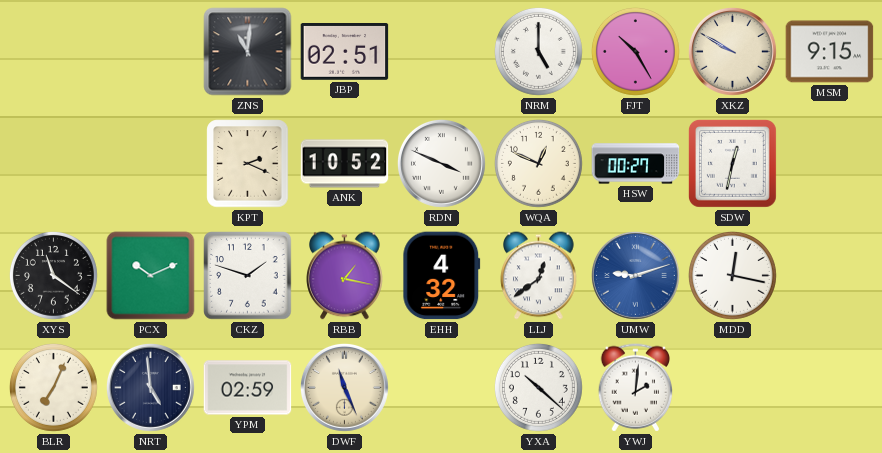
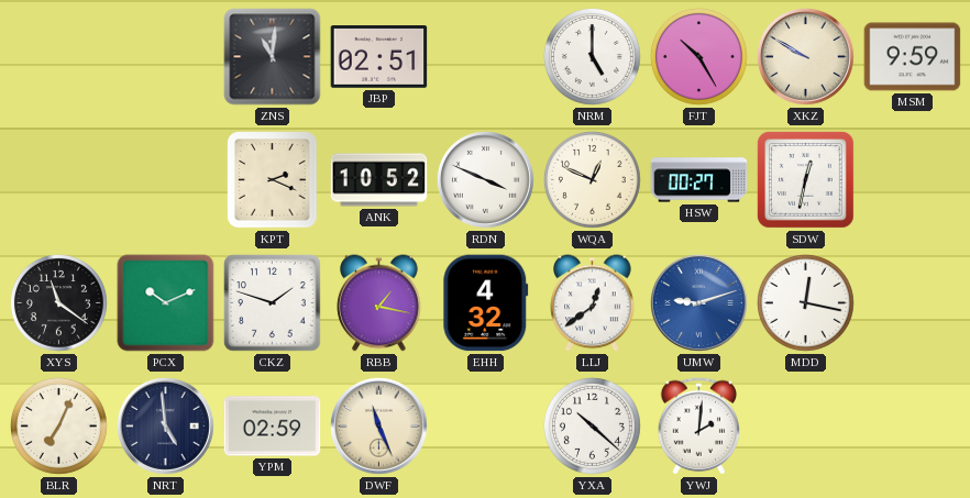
MSM: 9:15 -> 9:59
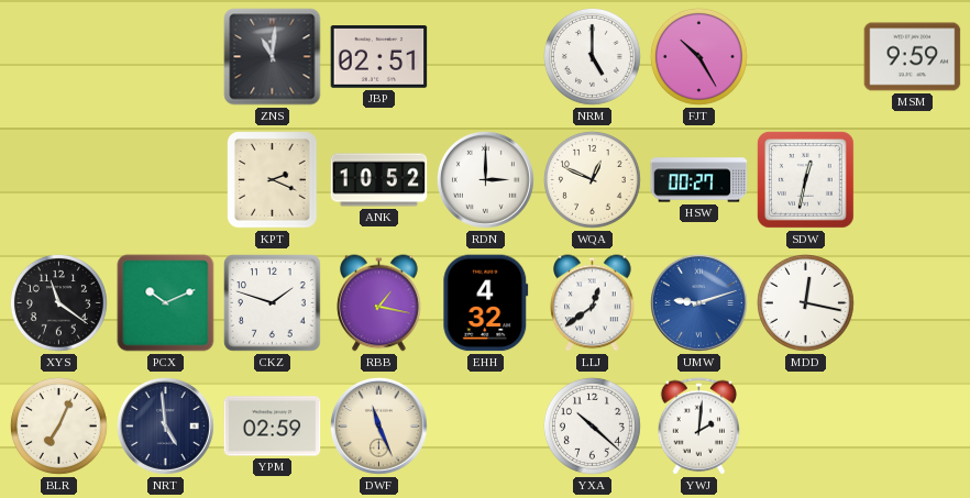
XKZ: 9:50 -> none
RDN: 3:49 -> 3:00
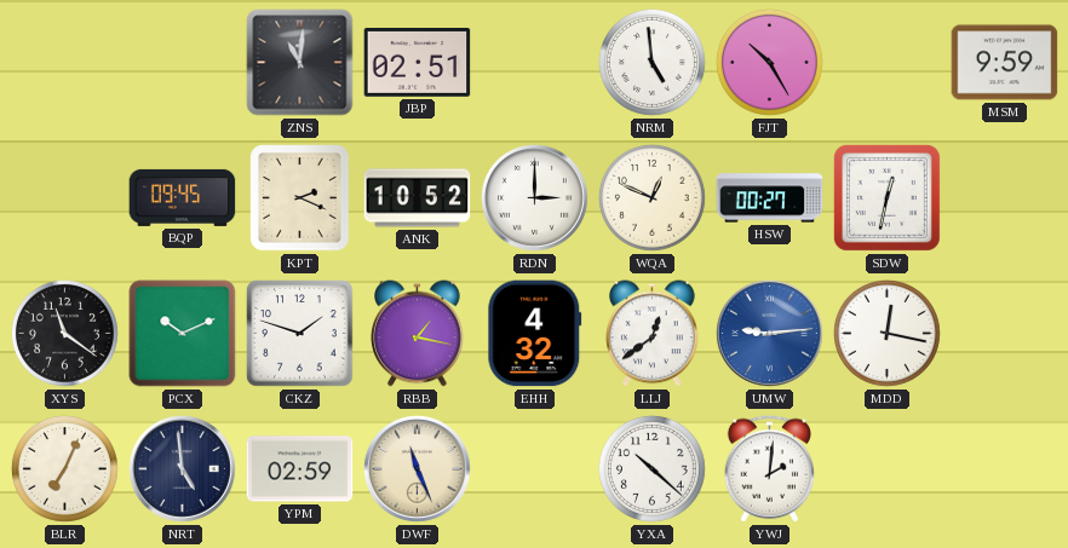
NRM: 5:00 -> 4:59
BQP: none -> 09:45
UMW: 9:12 -> 9:14
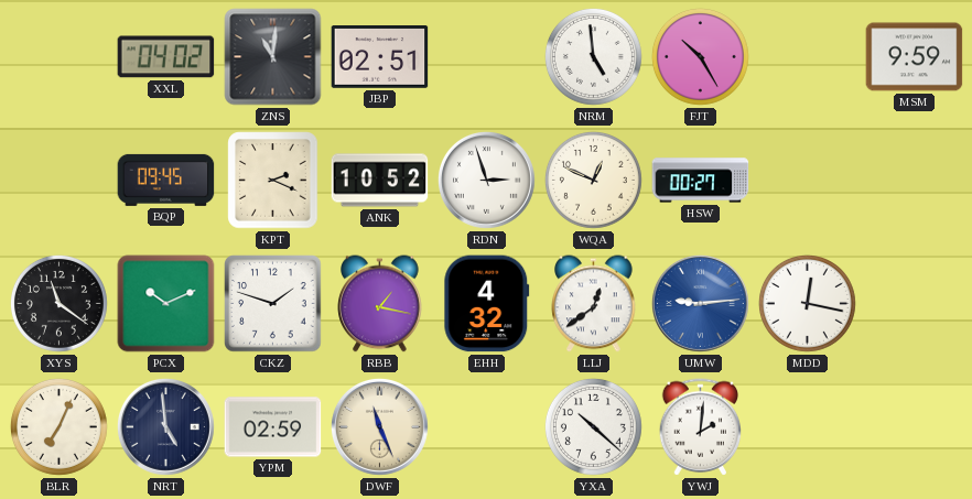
XXL: none -> 04:02
RDN: 3:00 -> 2:57
SDW: 12:32 -> none
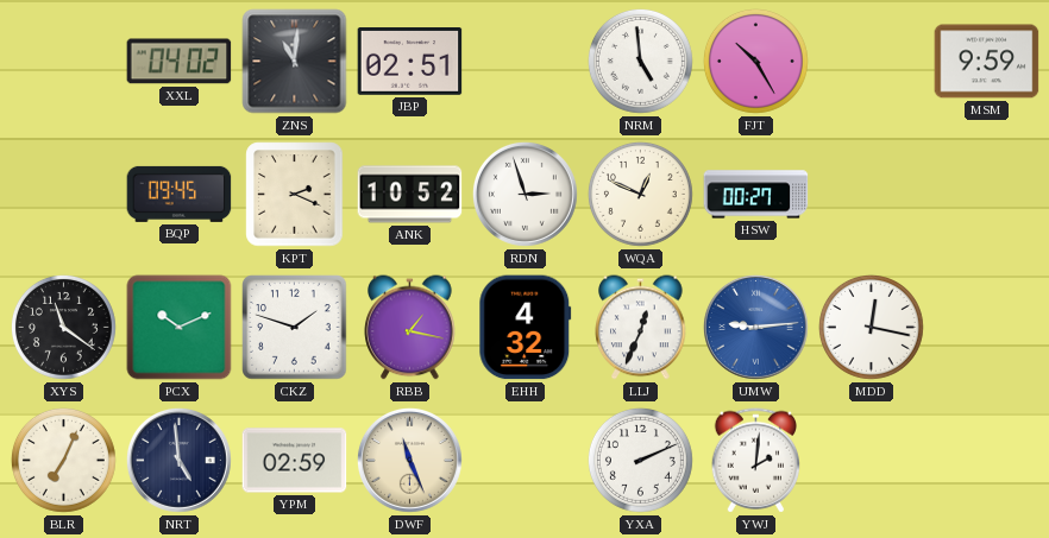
LLJ: 12:39 -> 12:34
YXA: 10:22 -> 2:11
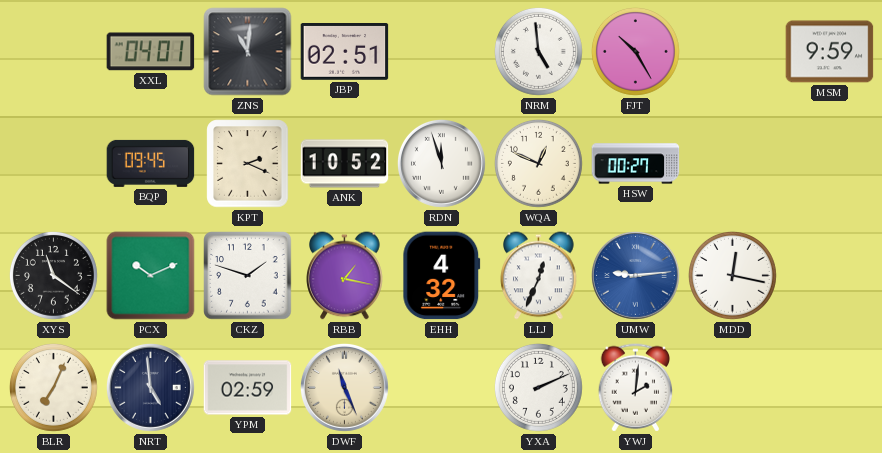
XXL: 04:02 -> 04:01
RDN: 2:57 -> 11:57
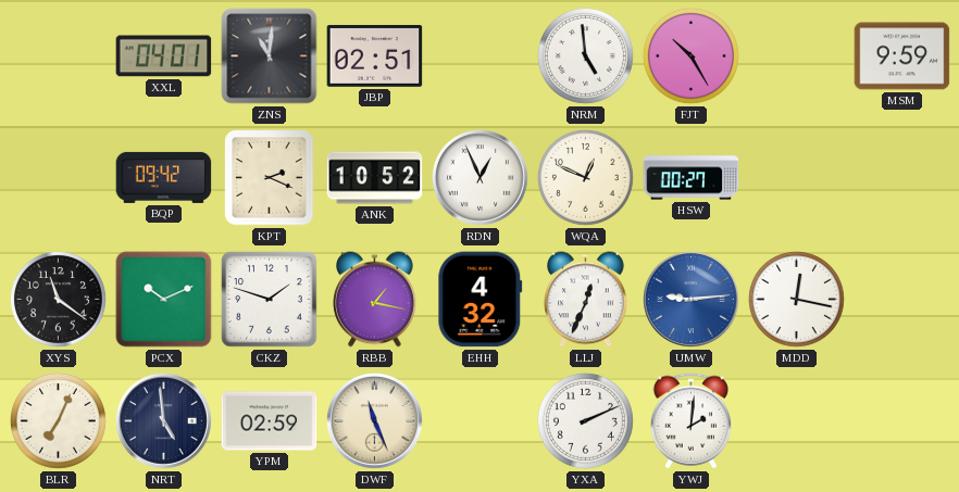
BQP: 09:45 -> 09:42
RDN: 11:57 -> 12:56
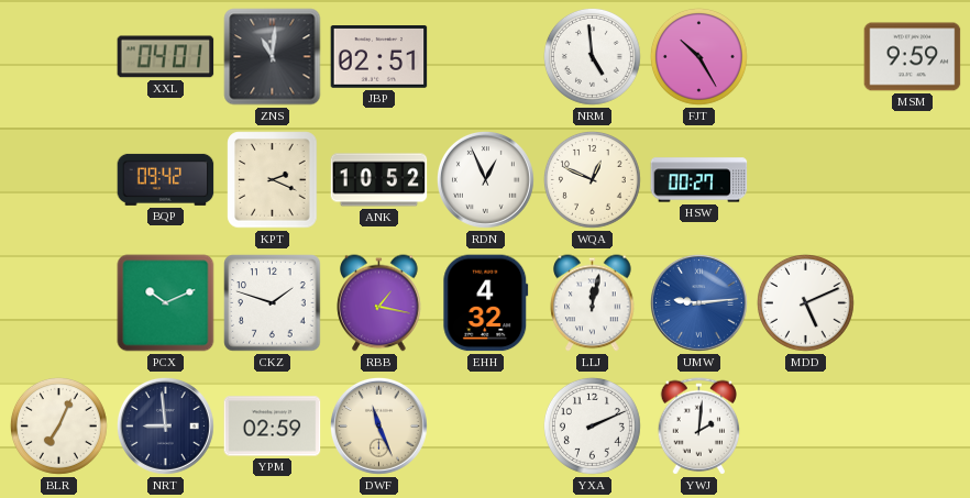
XYS: 11:21 -> none
LLJ: 12:34 -> 12:02
MDD: 12:17 -> 5:11
NRT: 4:59 -> 8:59
